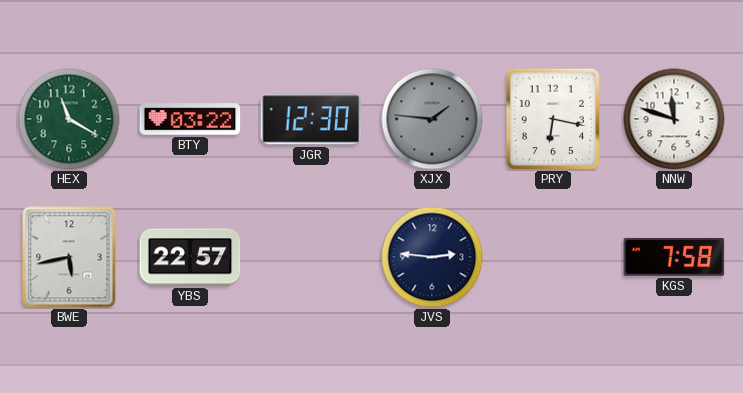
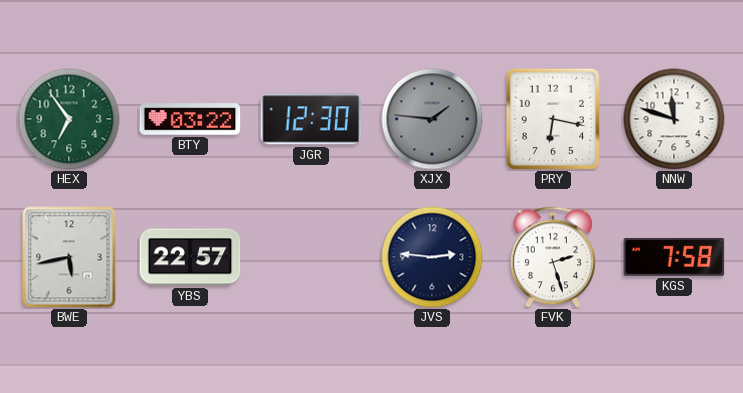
HEX: 11:20 -> 6:54
FVK: none -> 2:27
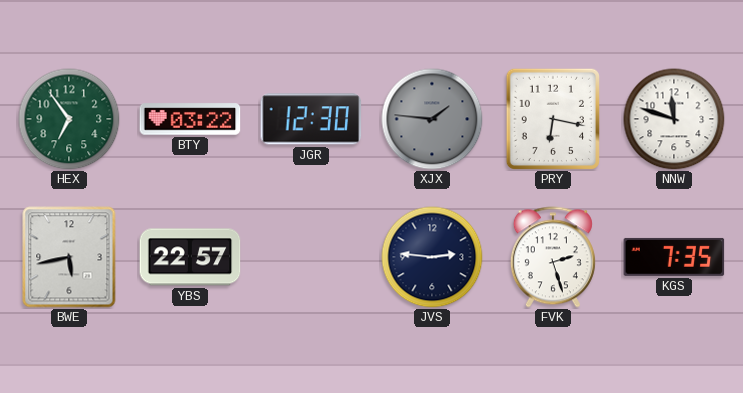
KGS: 7:58 -> 7:35
